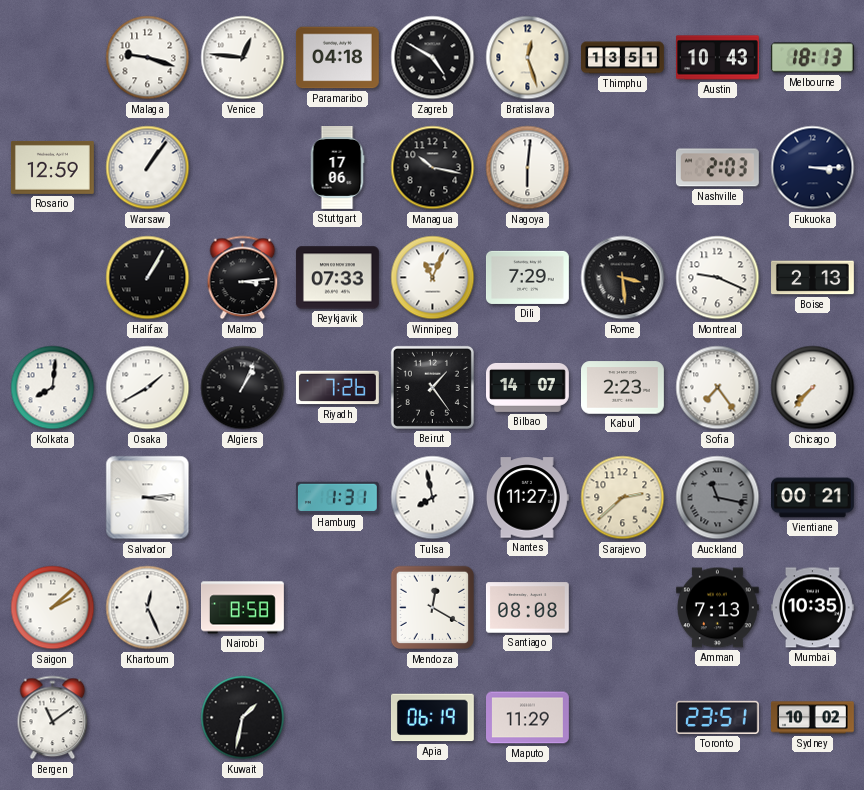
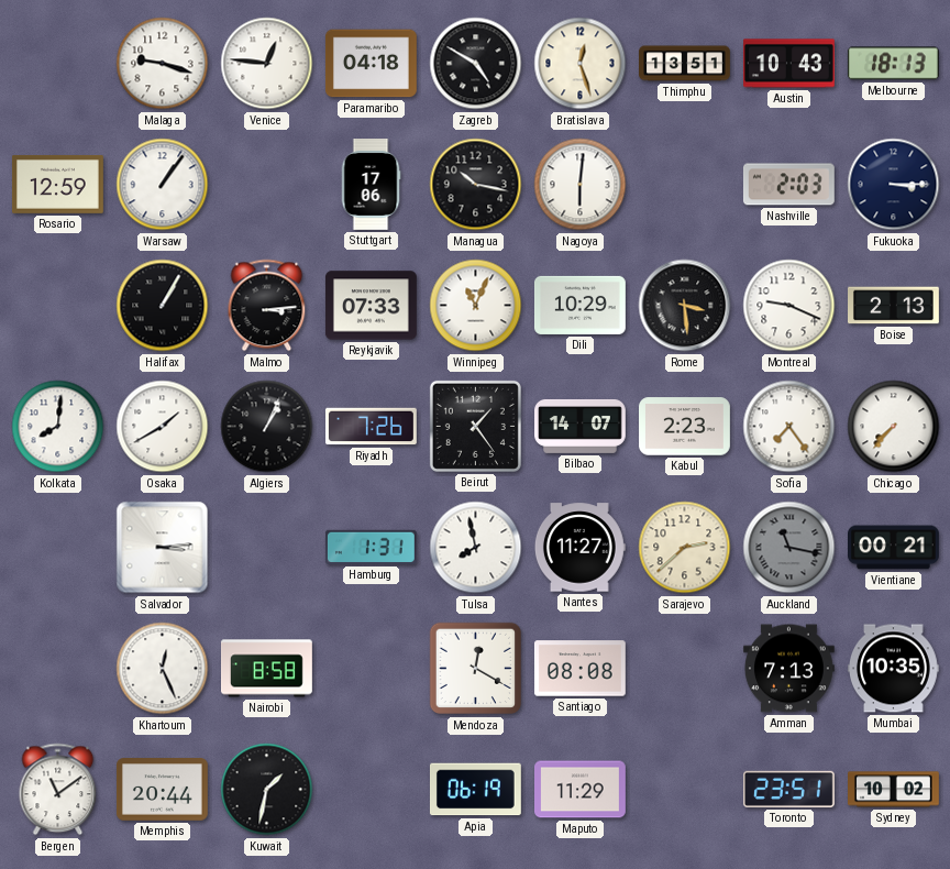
Dili: 7:29 -> 10:29
Saigon: 2:08 -> none
Memphis: none -> 20:44
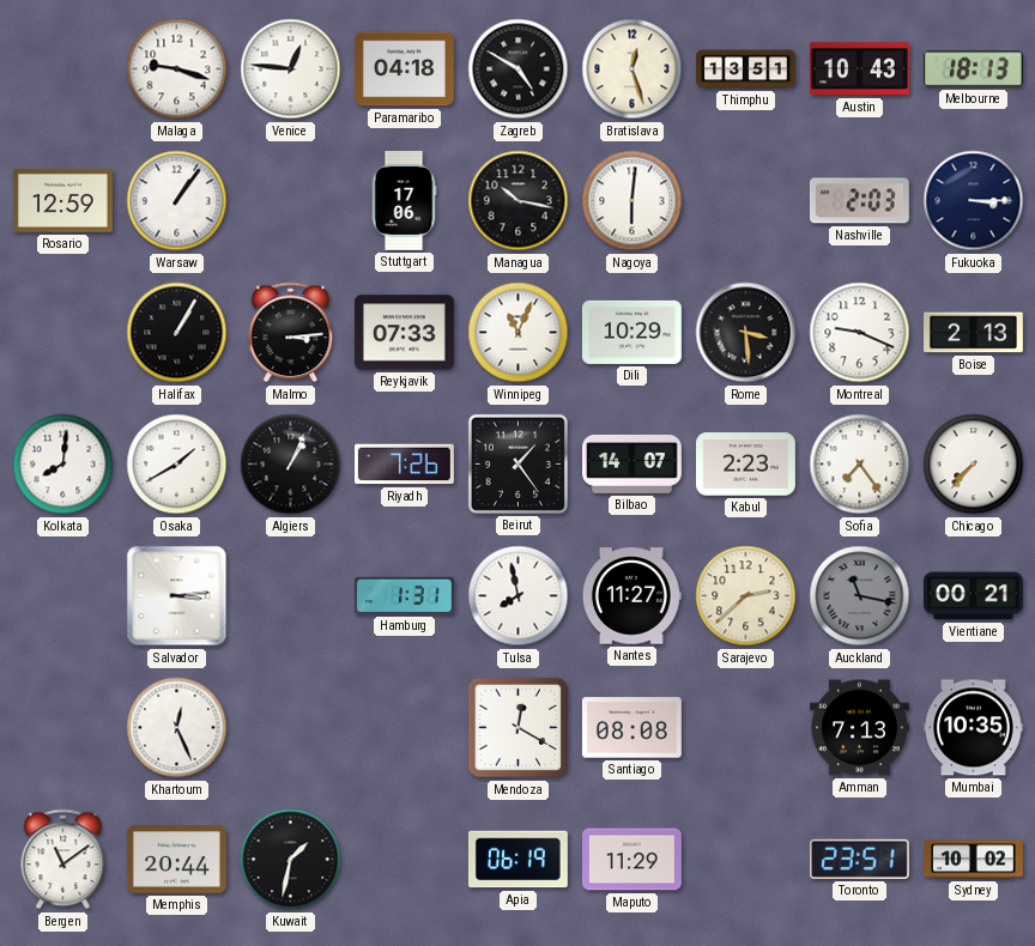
Nairobi: 8:58 -> none
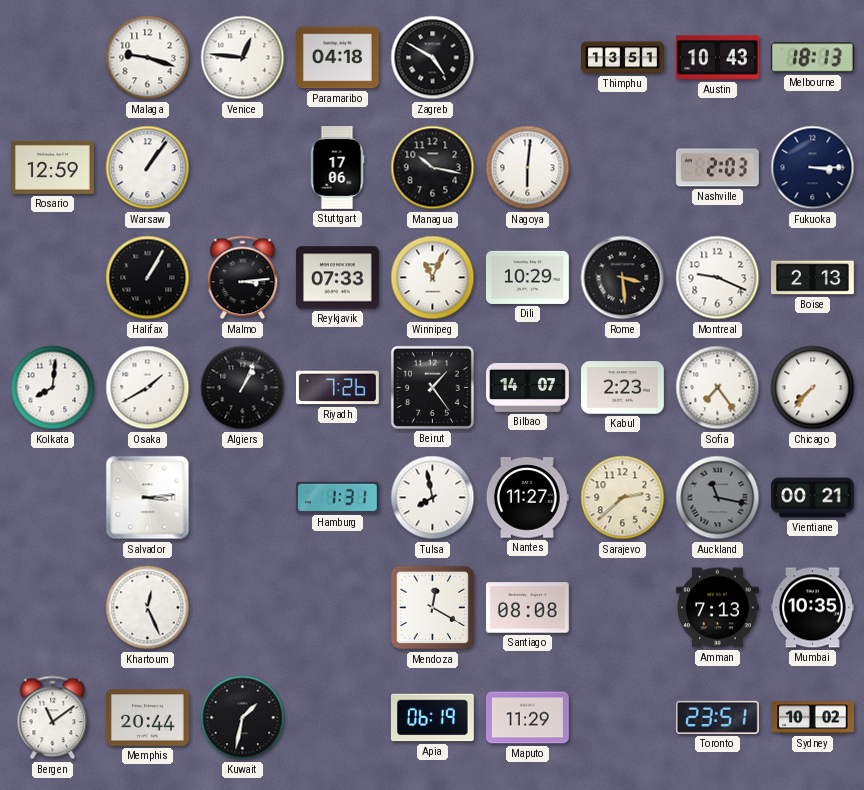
Bratislava: 12:27 -> none
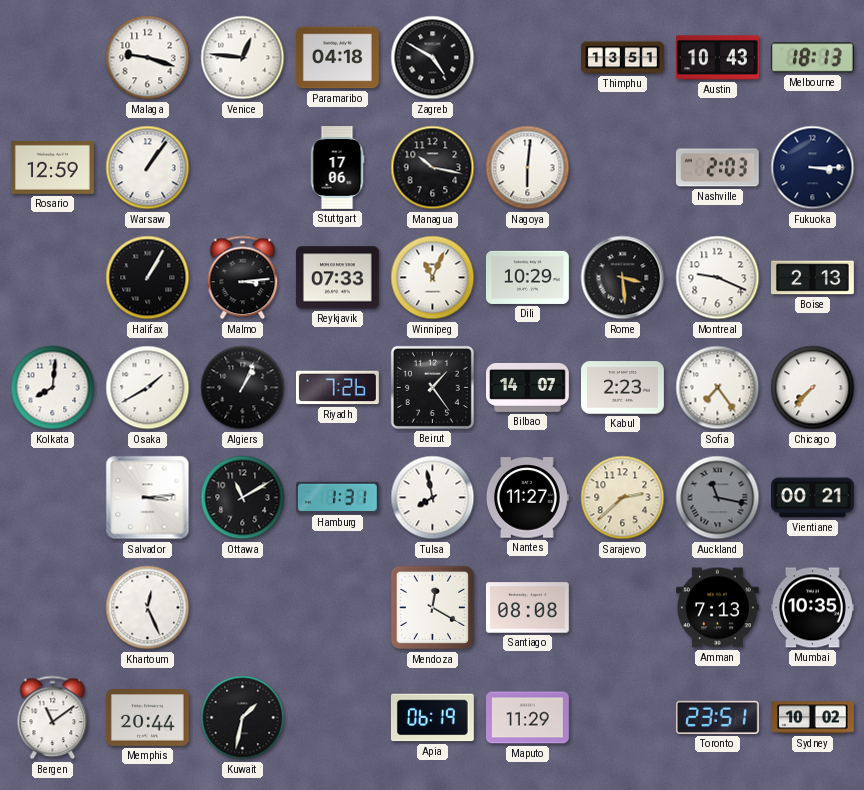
Ottawa: none -> 11:10
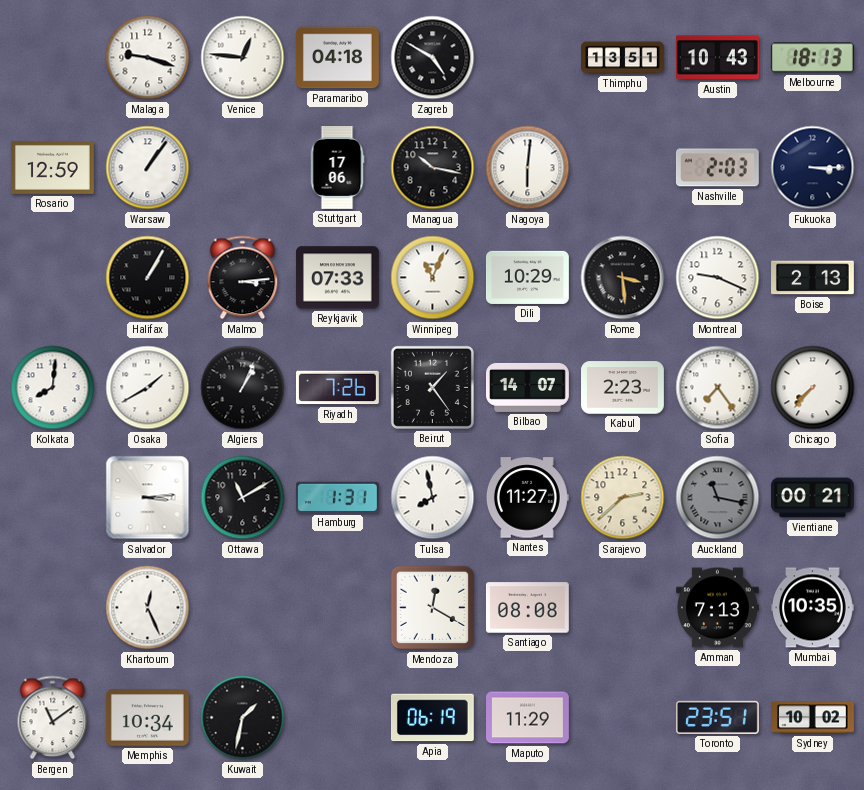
Memphis: 20:44 -> 10:34
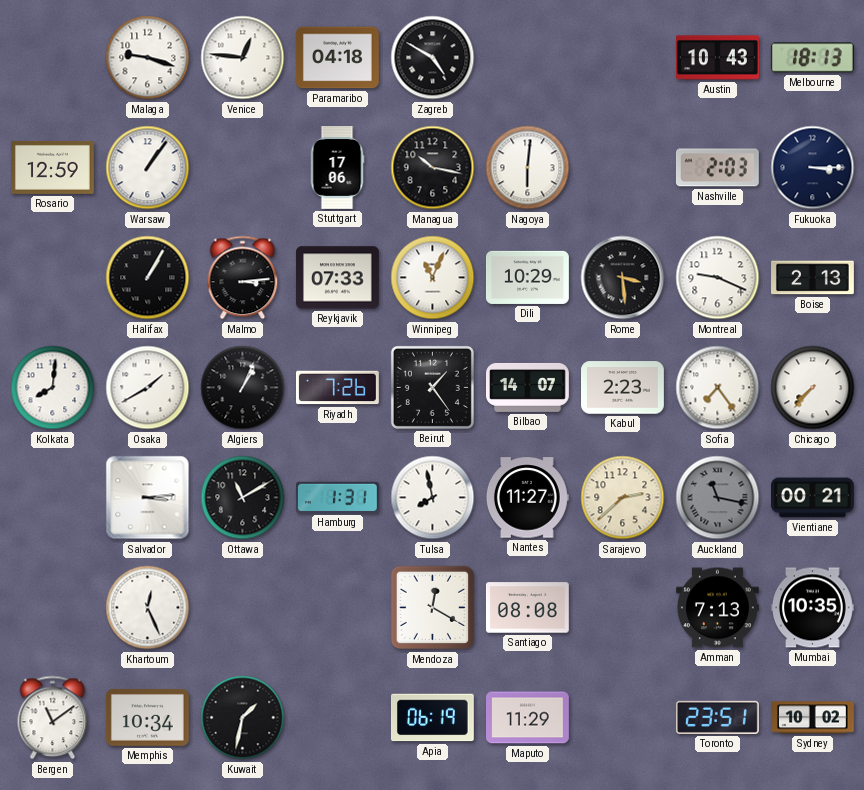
Thimphu: 13:51 -> none
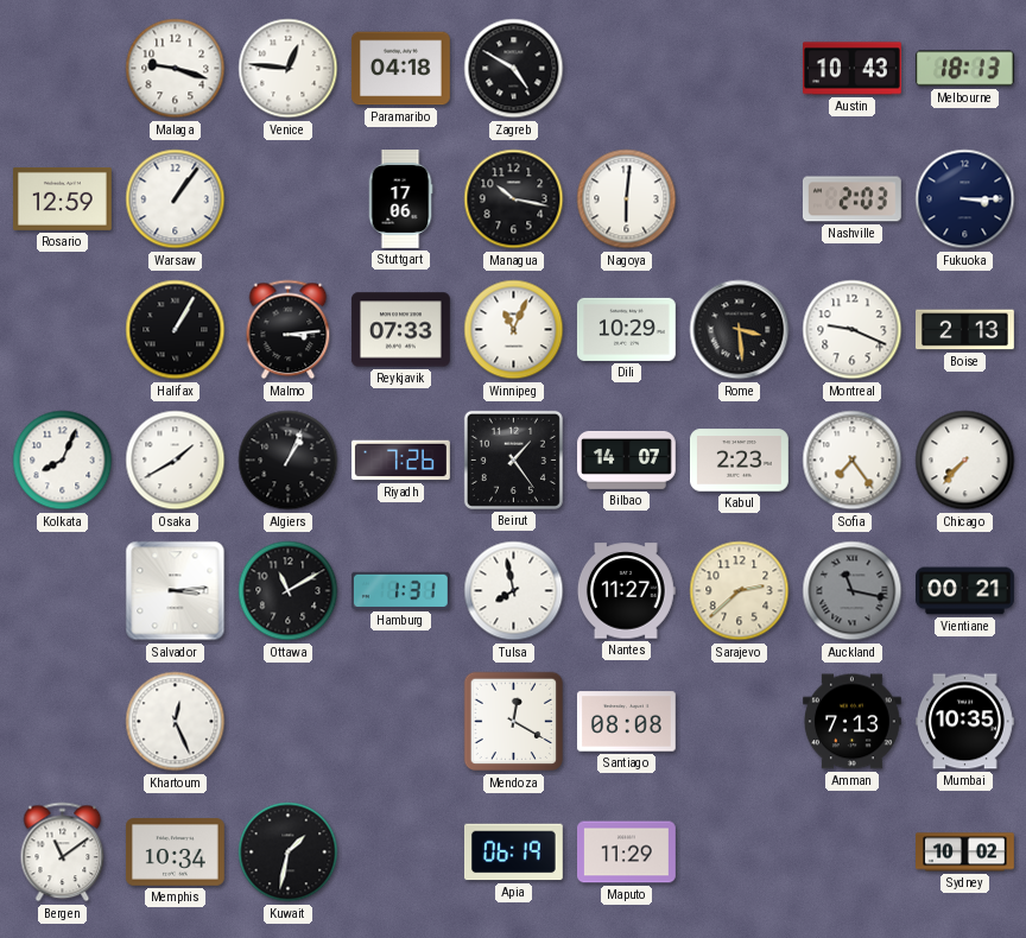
Kolkata: 8:01 -> 8:04
Toronto: 23:51 -> none
